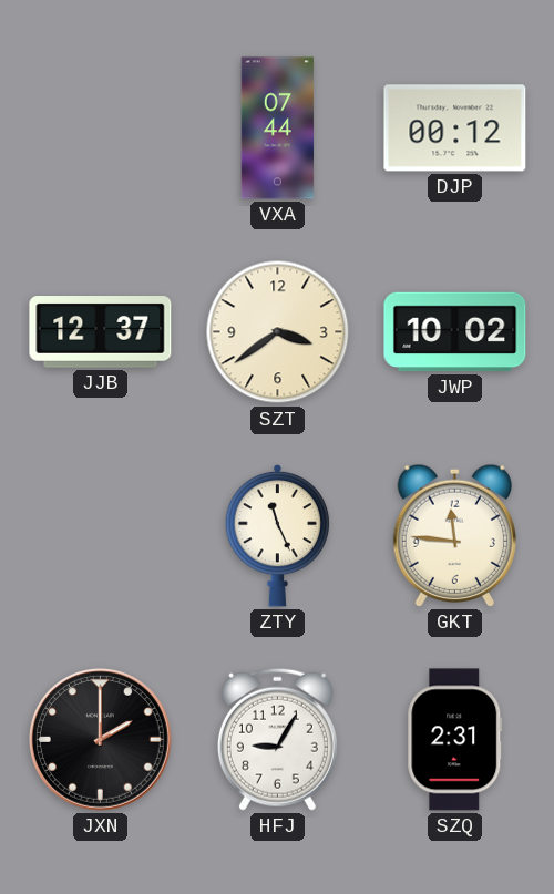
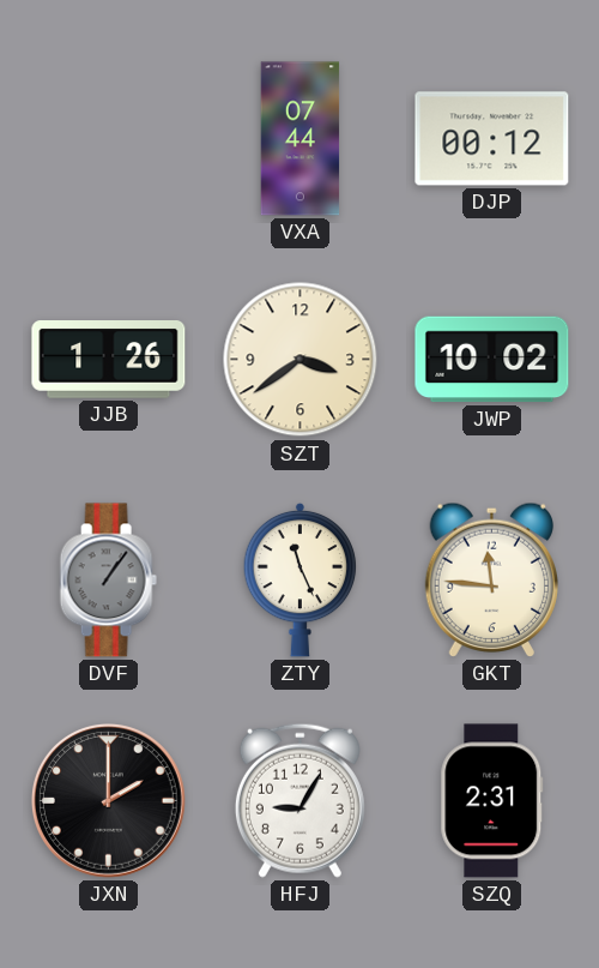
JJB: 12:37 -> 1:26
DVF: none -> 1:06
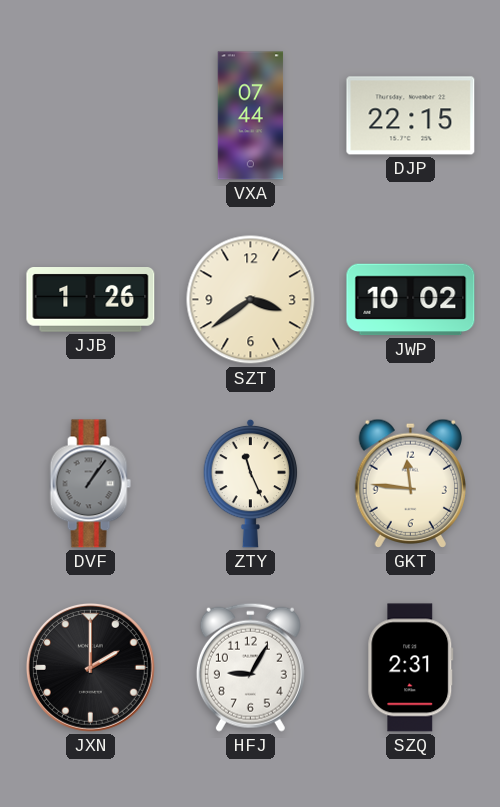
DJP: 00:12 -> 22:15
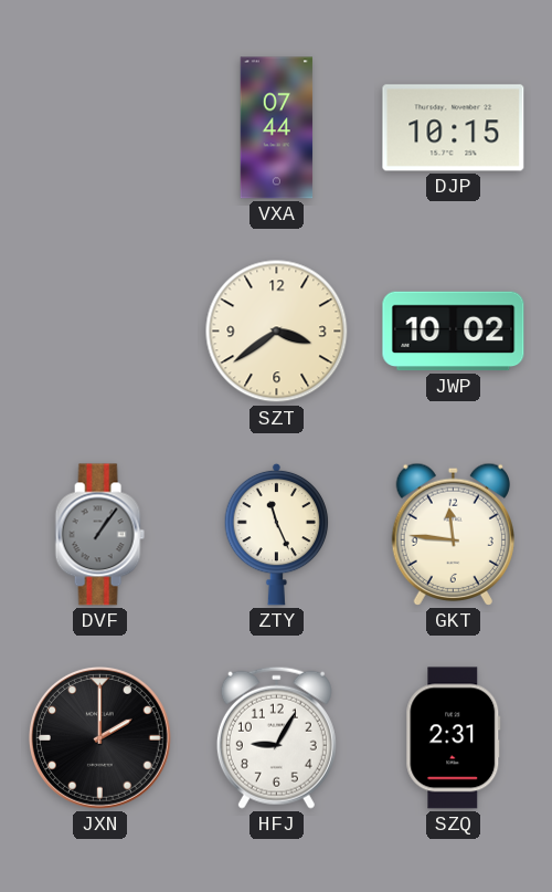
DJP: 22:15 -> 10:15
JJB: 1:26 -> none
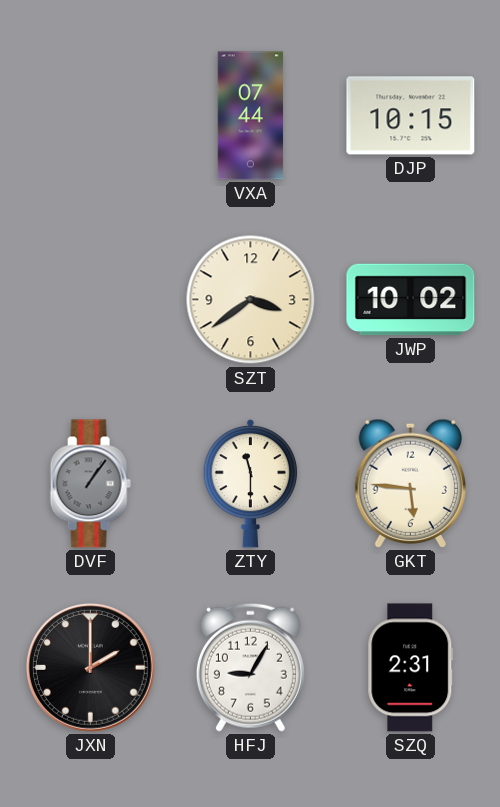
ZTY: 11:26 -> 11:30
GKT: 11:46 -> 5:46
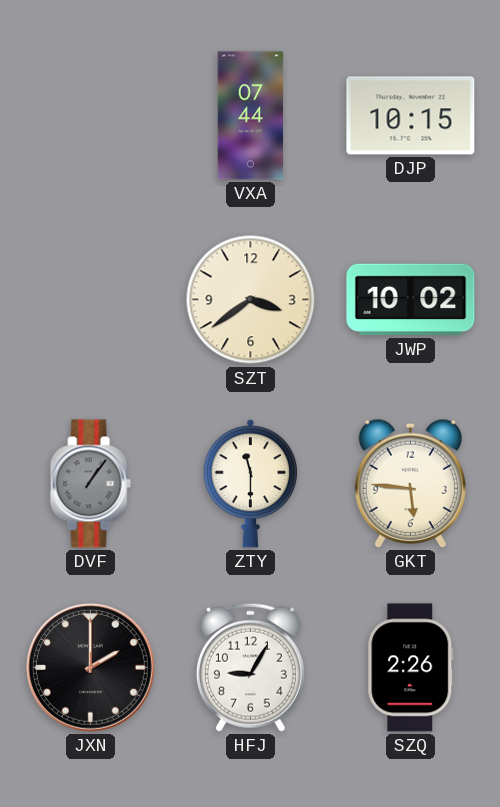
SZQ: 2:31 -> 2:26
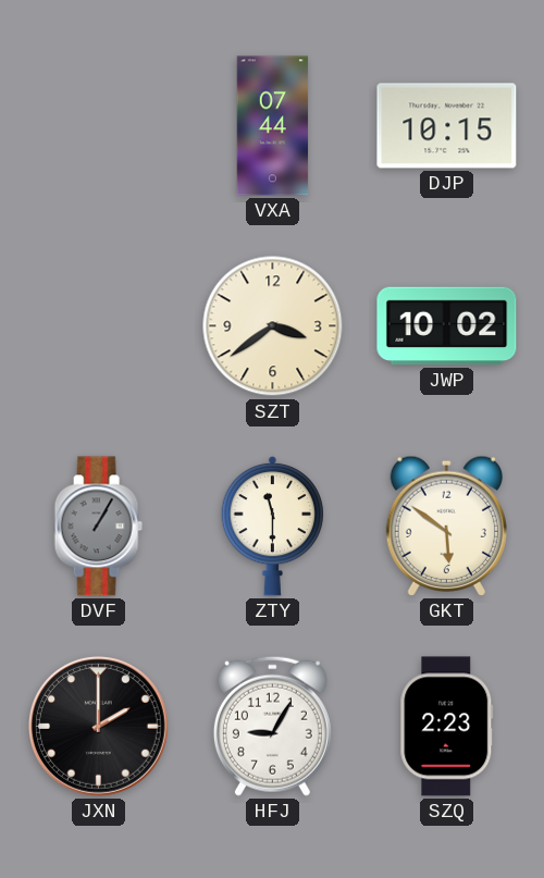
DVF: 1:06 -> 1:05
GKT: 5:46 -> 5:51
SZQ: 2:26 -> 2:23
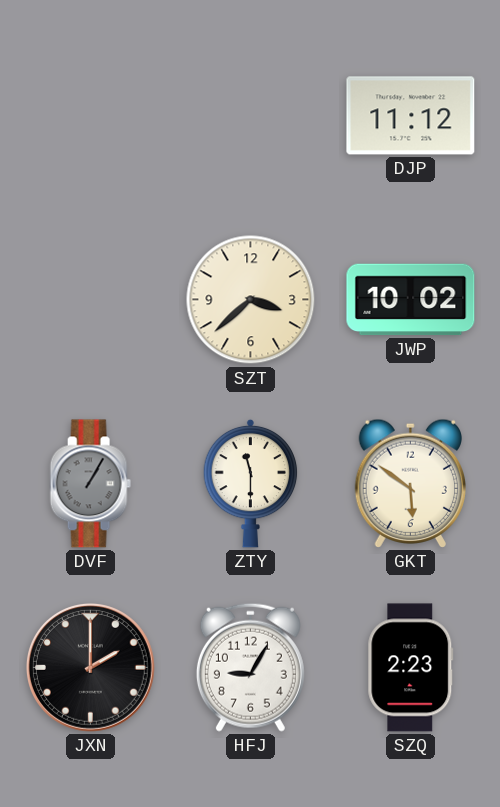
VXA: 07:44 -> none
DJP: 10:15 -> 11:12
SZT: 3:39 -> 3:38
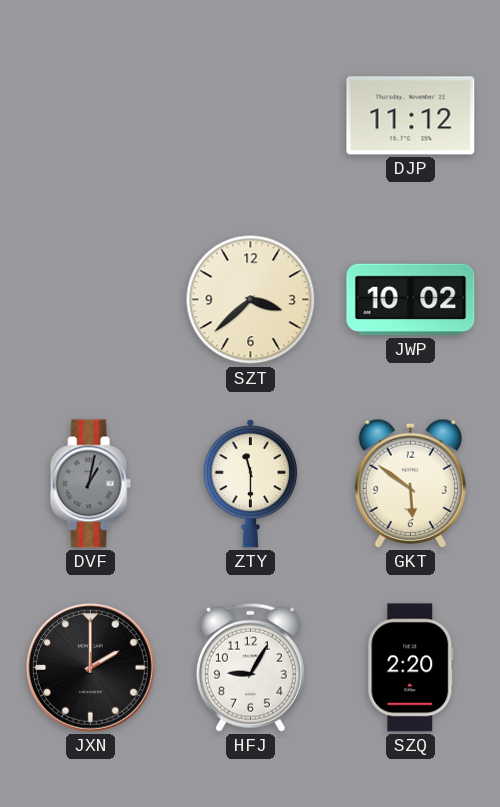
DVF: 1:05 -> 1:02
SZQ: 2:23 -> 2:20
